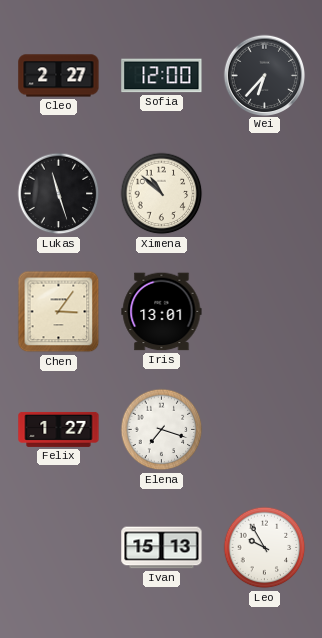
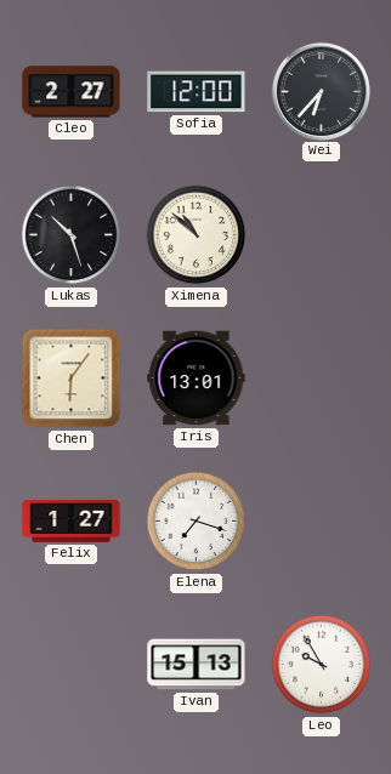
Lukas: 11:27 -> 10:27
Chen: 3:06 -> 6:06
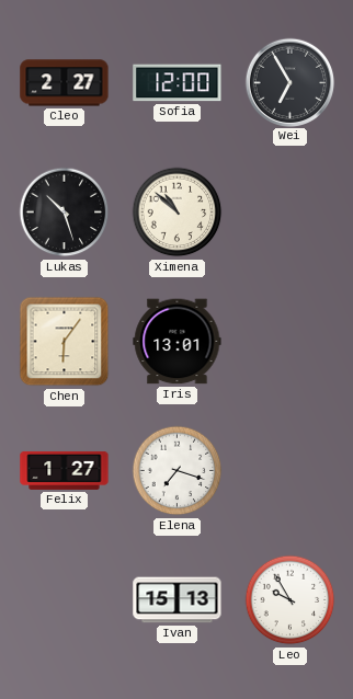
Wei: 6:37 -> 6:55
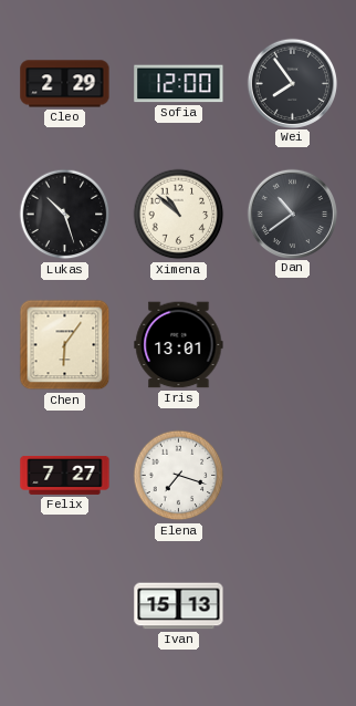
Cleo: 2:27 -> 2:29
Wei: 6:55 -> 7:54
Dan: none -> 10:39
Felix: 1:27 -> 7:27
Leo: 9:55 -> none
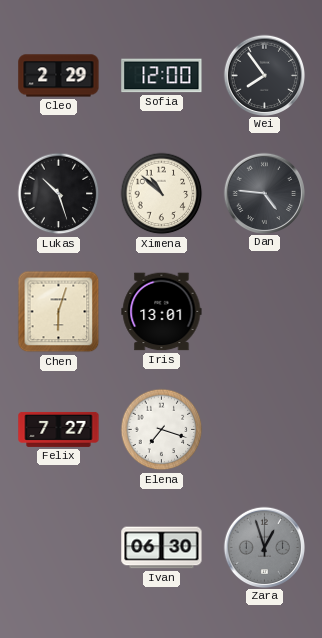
Dan: 10:39 -> 4:46
Chen: 6:06 -> 6:03
Ivan: 15:13 -> 06:30
Zara: none -> 12:57
